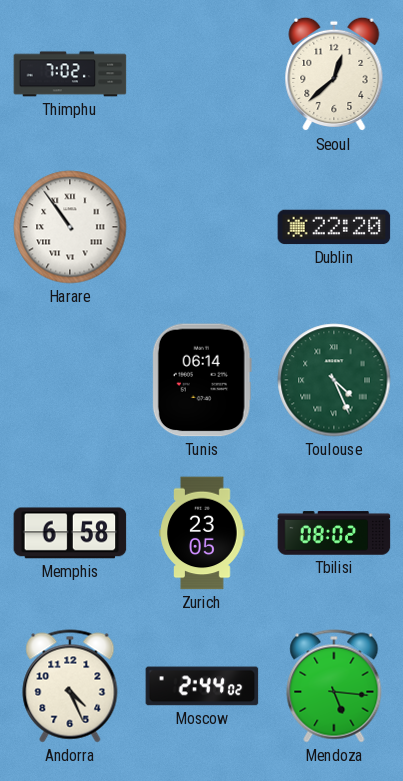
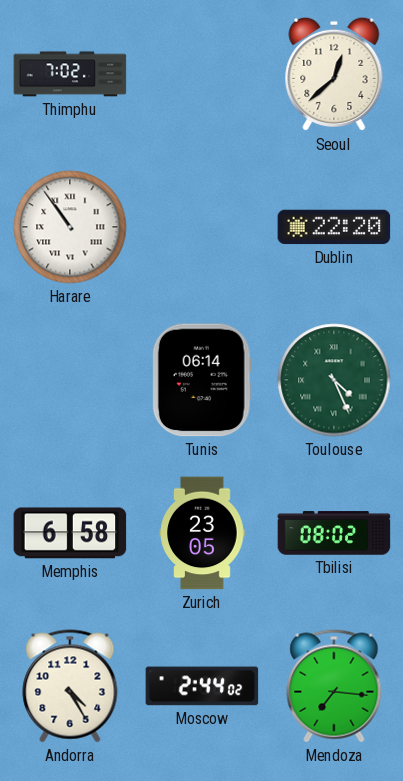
Andorra: 4:26 -> 4:25
Mendoza: 5:16 -> 7:16
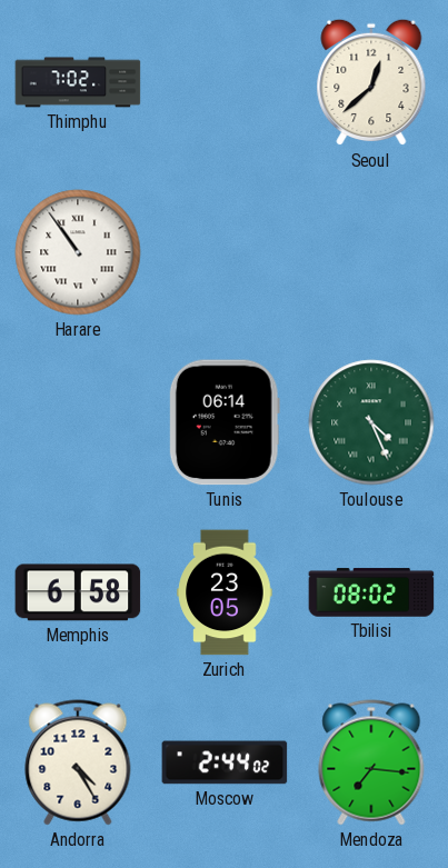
Dublin: 22:20 -> none
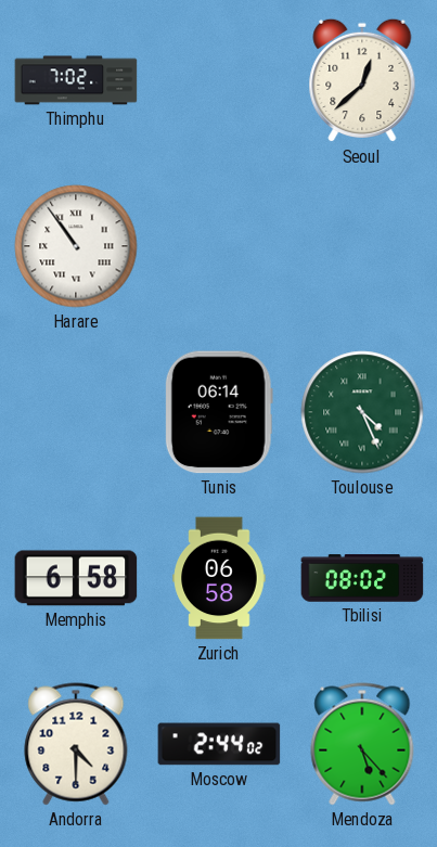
Zurich: 23:05 -> 06:58
Andorra: 4:25 -> 4:30
Mendoza: 7:16 -> 5:23
